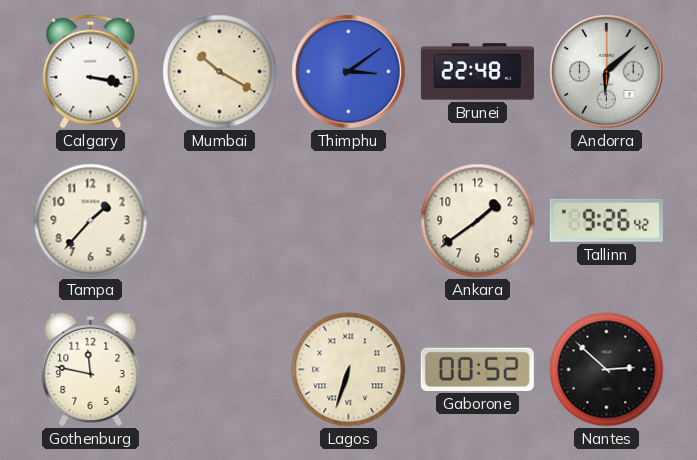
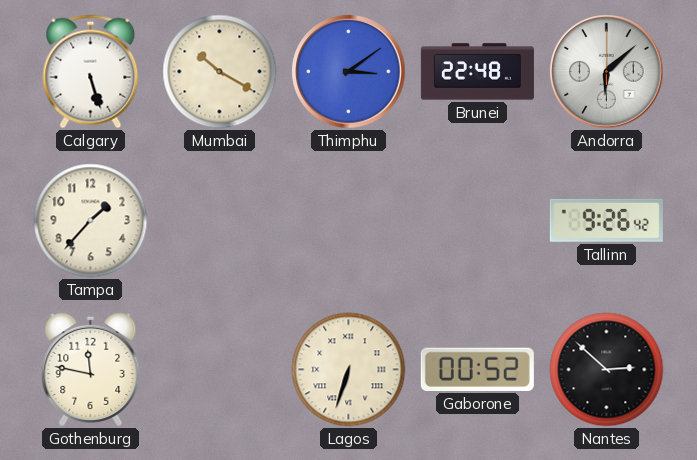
Calgary: 3:17 -> 5:27
Ankara: 1:39 -> none
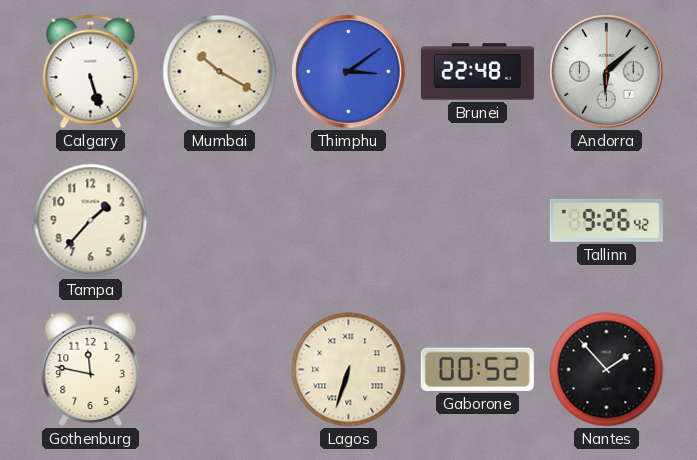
Nantes: 2:52 -> 1:53
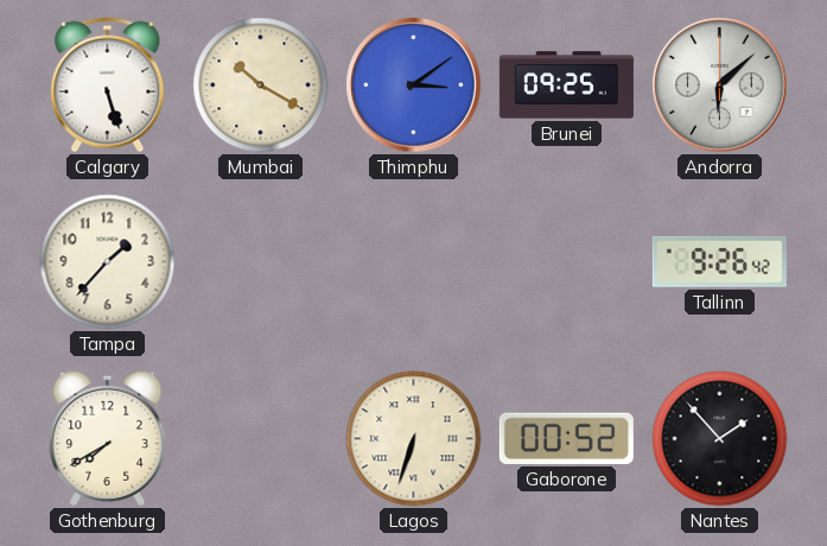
Brunei: 22:48 -> 09:25
Gothenburg: 11:47 -> 7:40
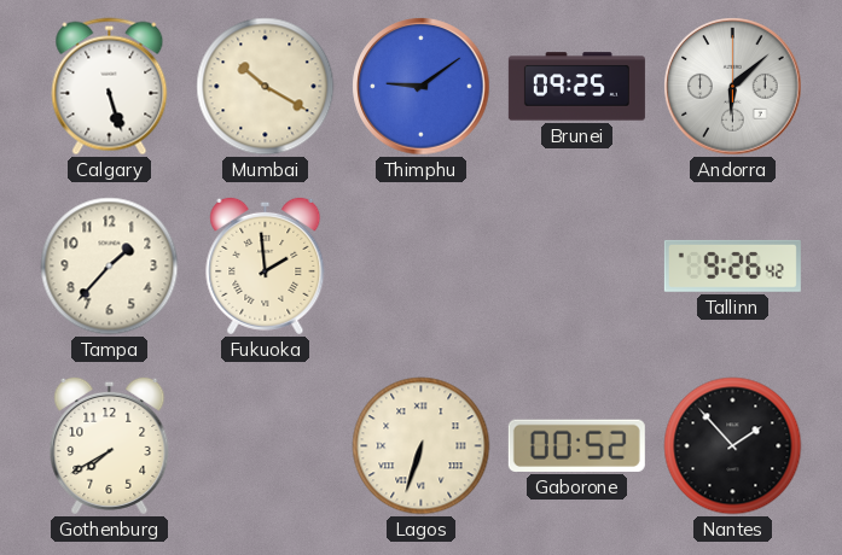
Thimphu: 3:09 -> 9:09
Fukuoka: none -> 1:59
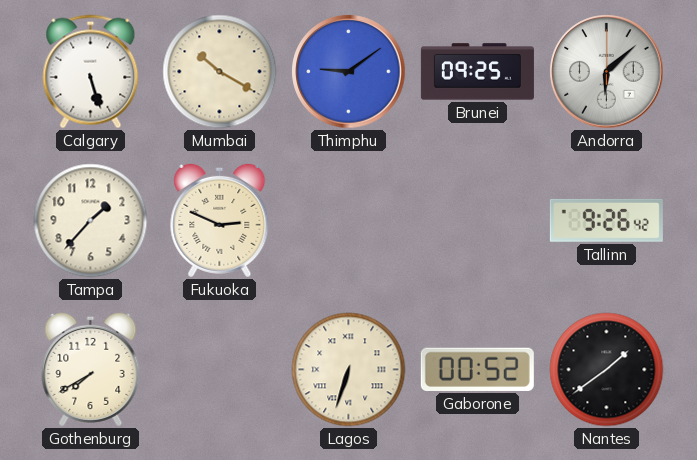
Fukuoka: 1:59 -> 2:49
Nantes: 1:53 -> 1:39
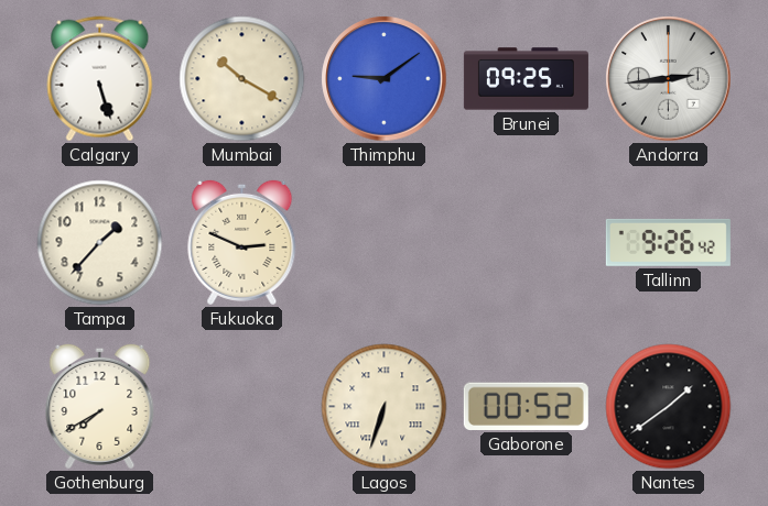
Andorra: 6:08 -> 2:44
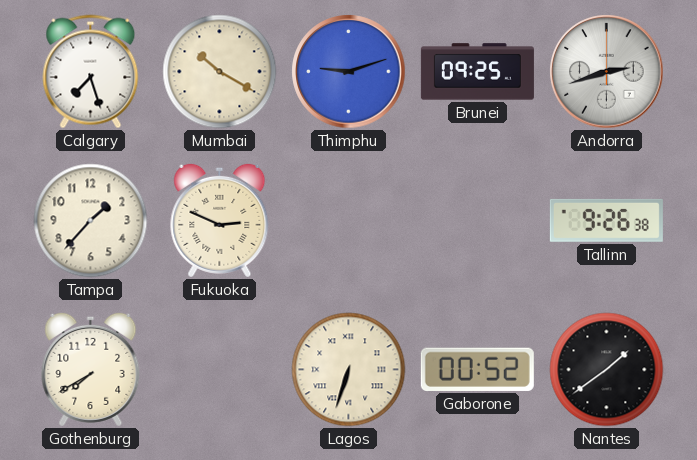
Calgary: 5:27 -> 7:27
Thimphu: 9:09 -> 9:12
Andorra: 2:44 -> 2:42
Tallinn: 9:26:42 -> 9:26:38
